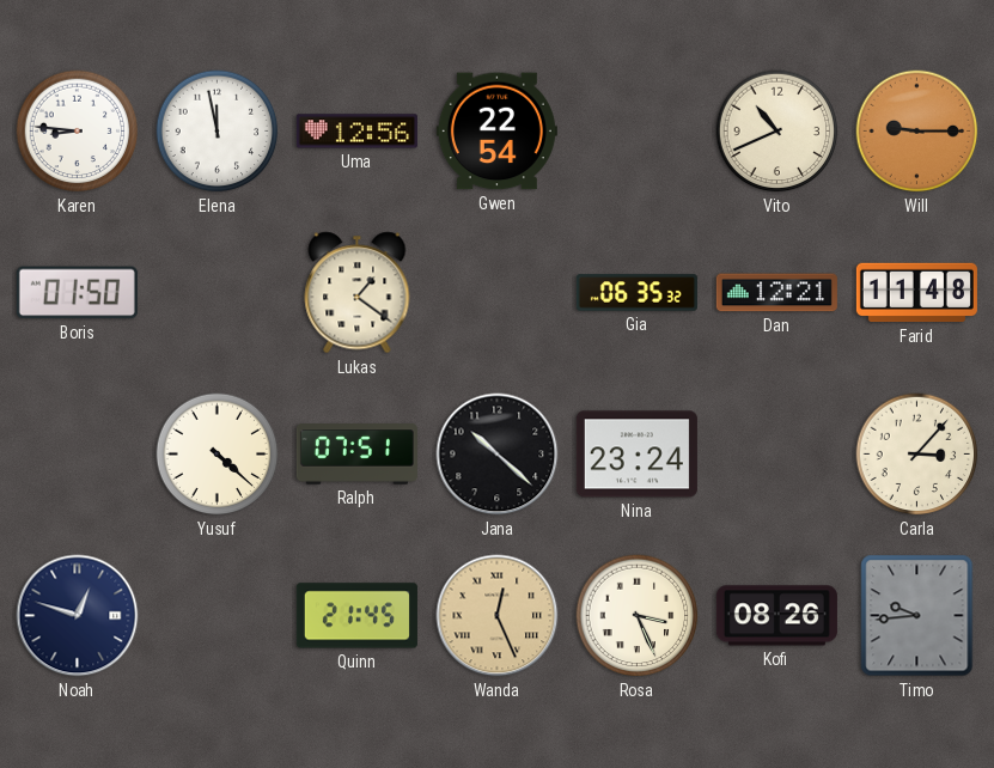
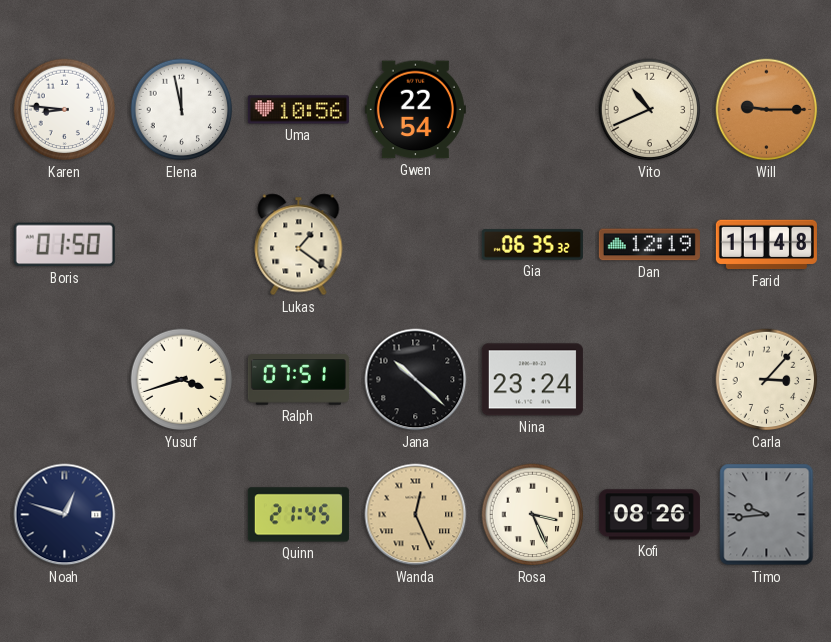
Uma: 12:56 -> 10:56
Dan: 12:21 -> 12:19
Yusuf: 4:22 -> 3:42
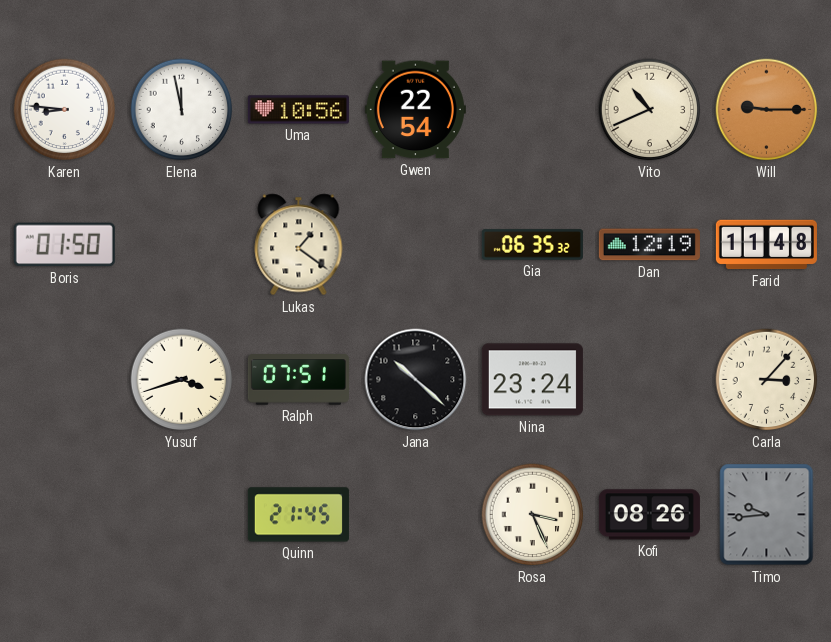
Noah: 12:48 -> none
Wanda: 12:26 -> none
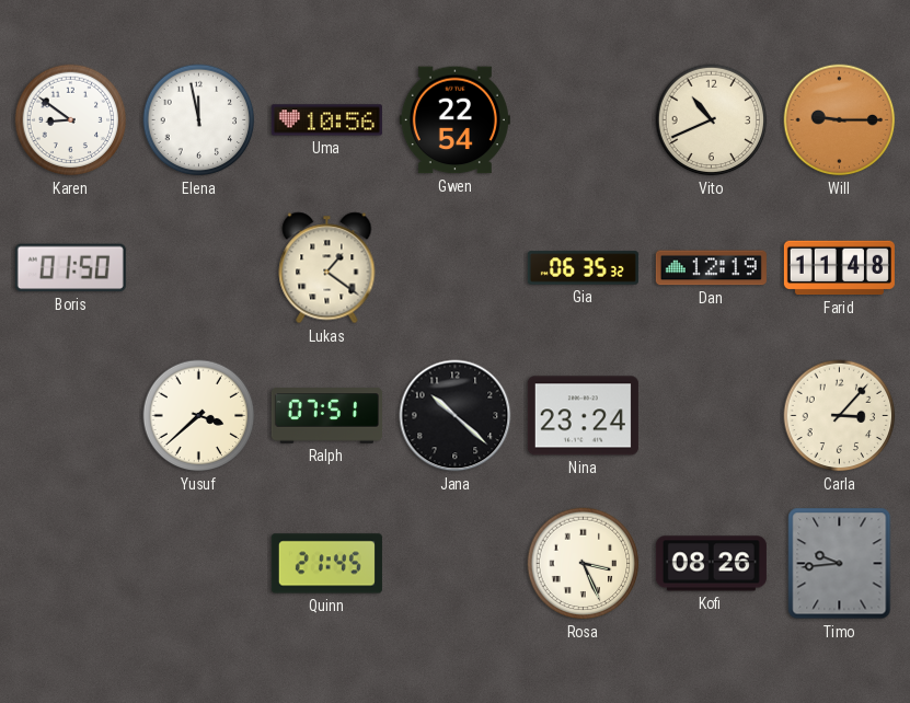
Karen: 8:46 -> 8:51
Yusuf: 3:42 -> 3:38
